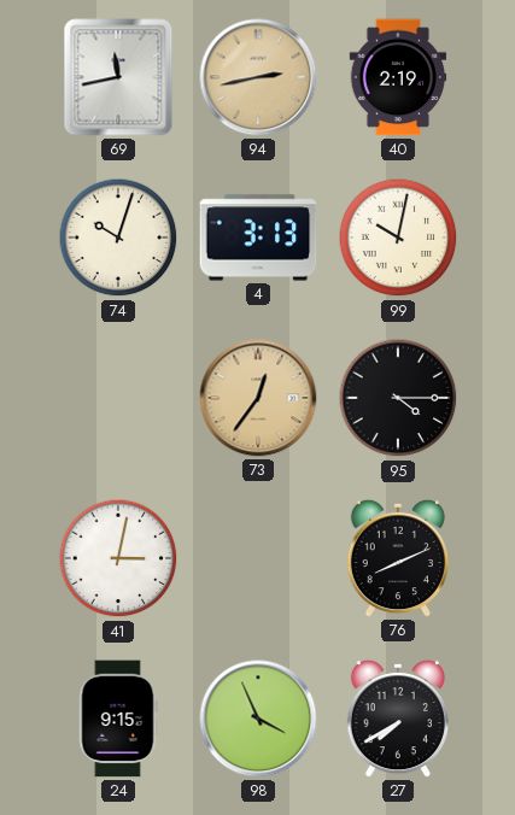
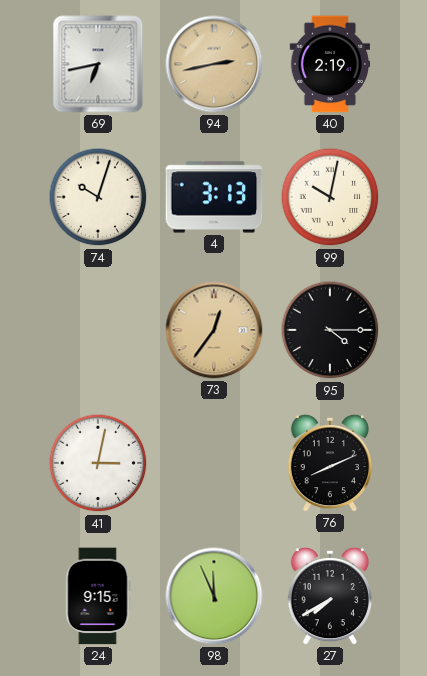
69: 11:43 -> 6:43
98: 3:56 -> 11:56
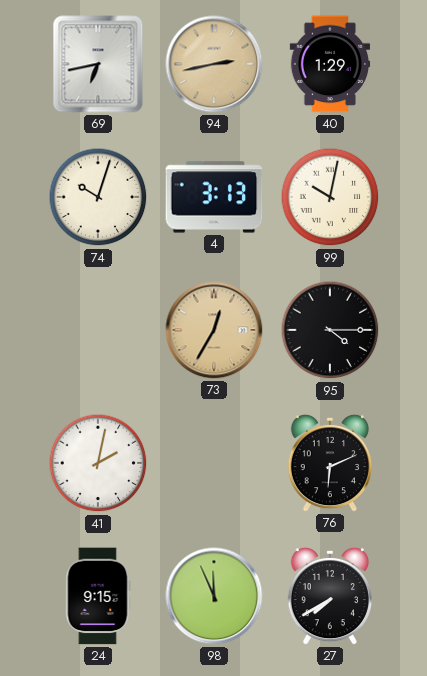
40: 2:19 -> 1:29
73: 12:36 -> 12:35
41: 3:02 -> 2:02
76: 8:11 -> 6:11
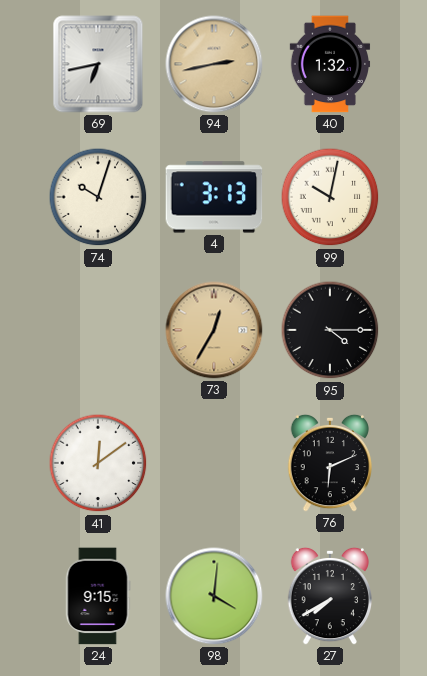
40: 1:29 -> 1:32
41: 2:02 -> 12:09
98: 11:56 -> 4:01
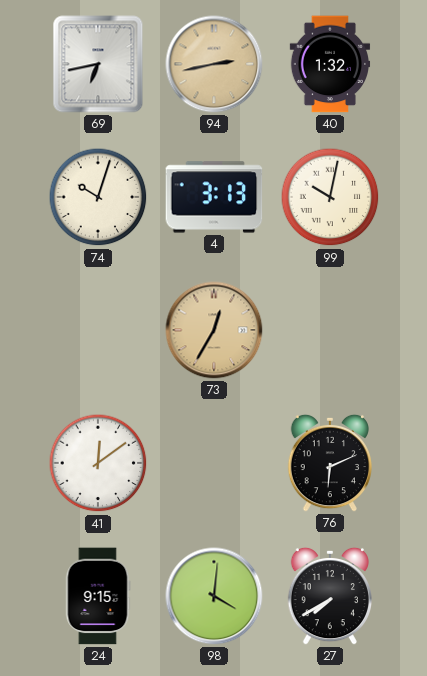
95: 4:15 -> none
